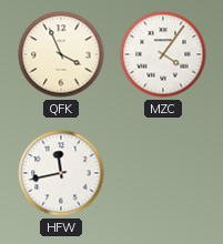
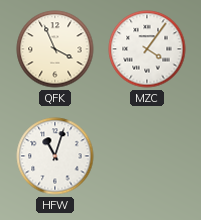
HFW: 11:43 -> 11:03
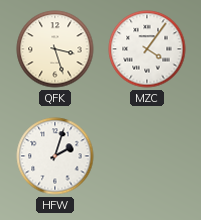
QFK: 3:56 -> 3:27
HFW: 11:03 -> 2:03
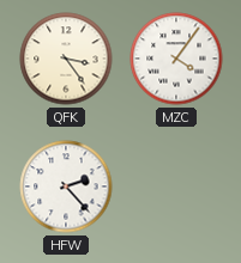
QFK: 3:27 -> 3:24
HFW: 2:03 -> 2:23
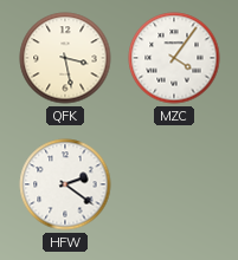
QFK: 3:24 -> 3:28
HFW: 2:23 -> 2:21
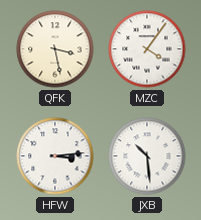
HFW: 2:21 -> 3:14
JXB: none -> 10:29
